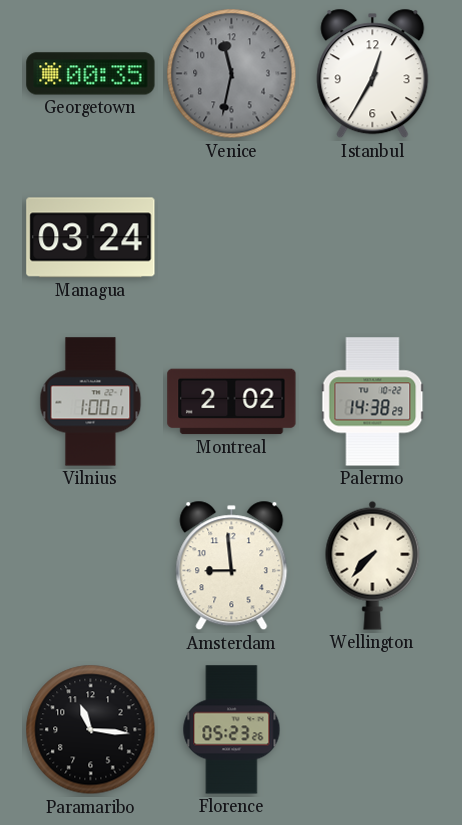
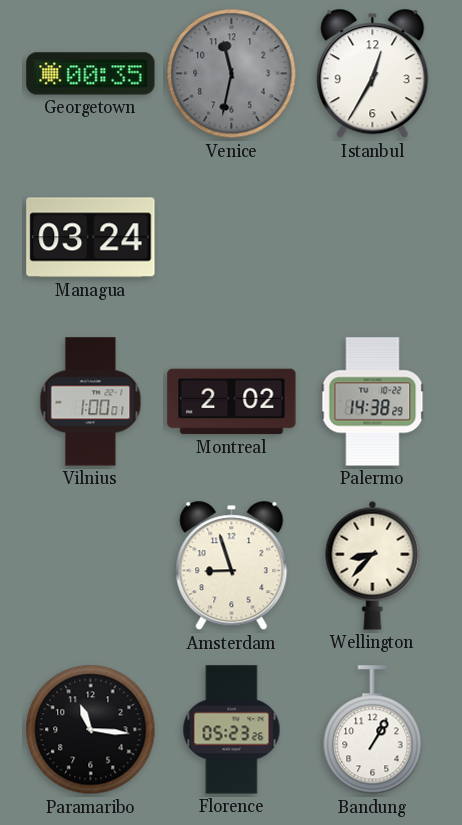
Amsterdam: 8:59 -> 8:57
Wellington: 7:37 -> 8:37
Bandung: none -> 1:05
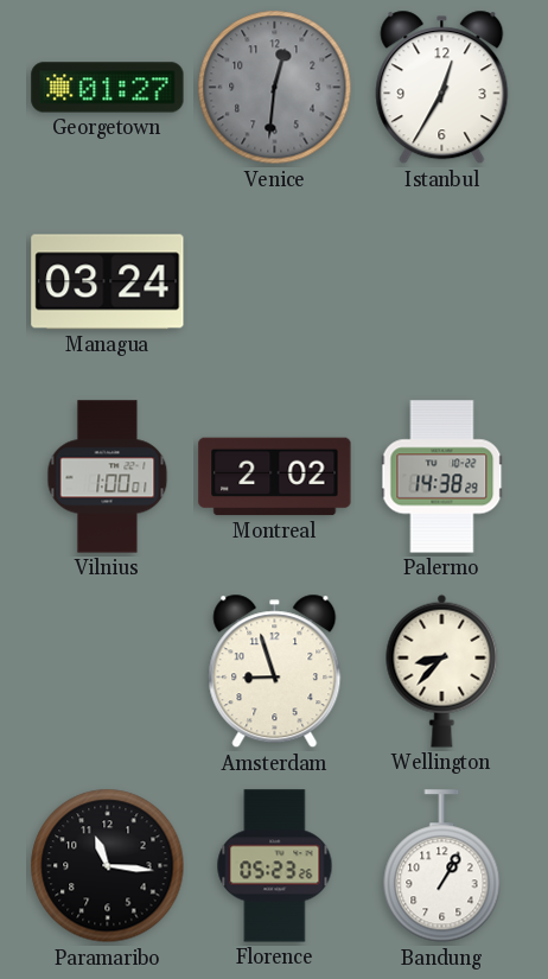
Georgetown: 00:35 -> 01:27
Venice: 11:32 -> 12:31
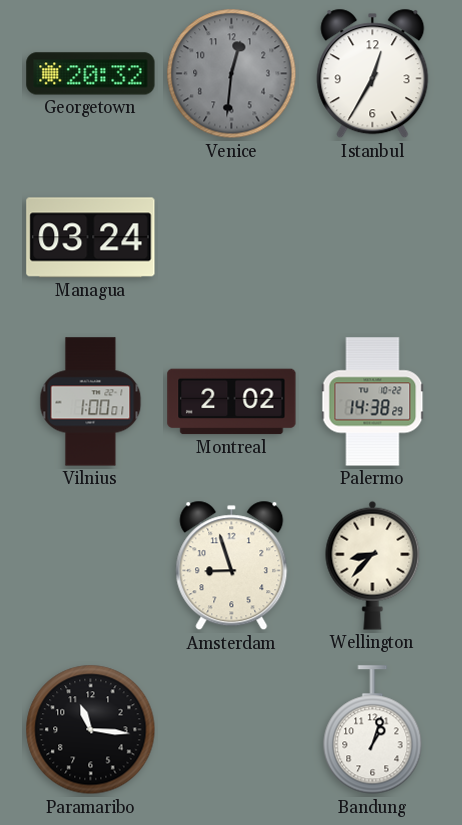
Georgetown: 01:27 -> 20:32
Florence: 05:23 -> none
Bandung: 1:05 -> 1:03
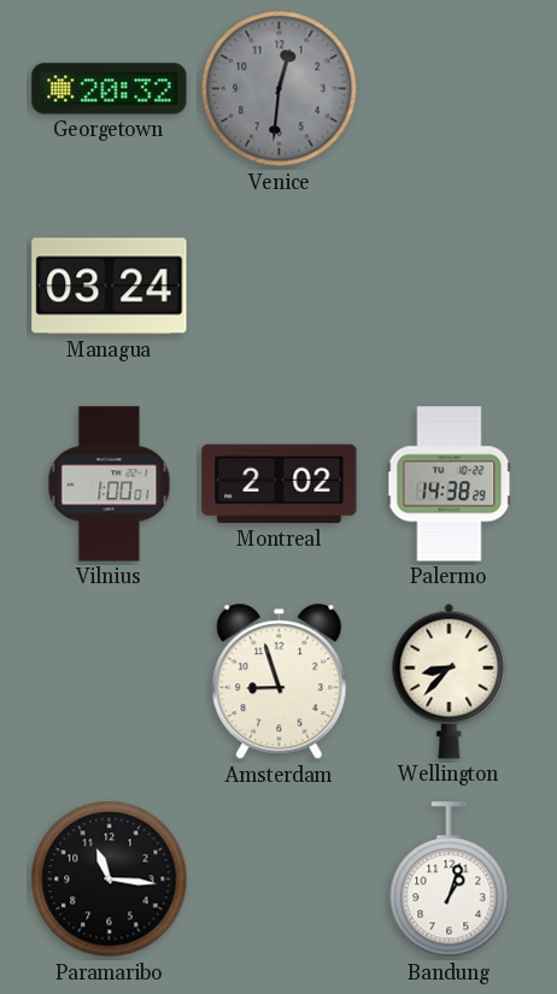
Istanbul: 12:35 -> none
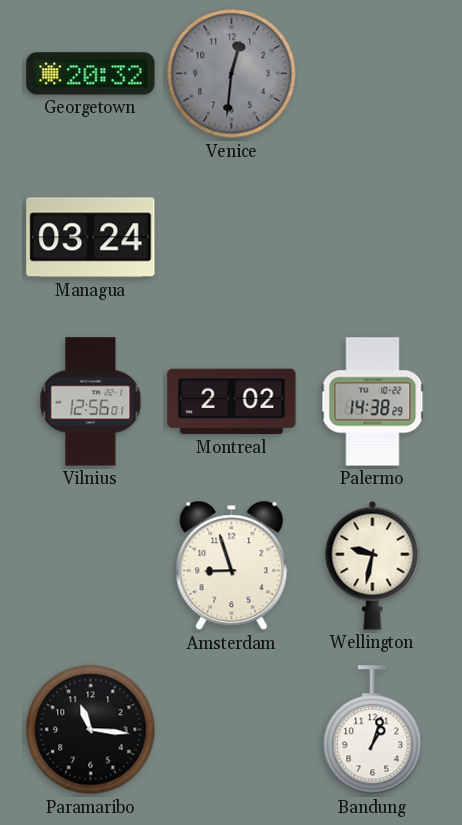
Vilnius: 1:00 -> 12:56
Wellington: 8:37 -> 9:32
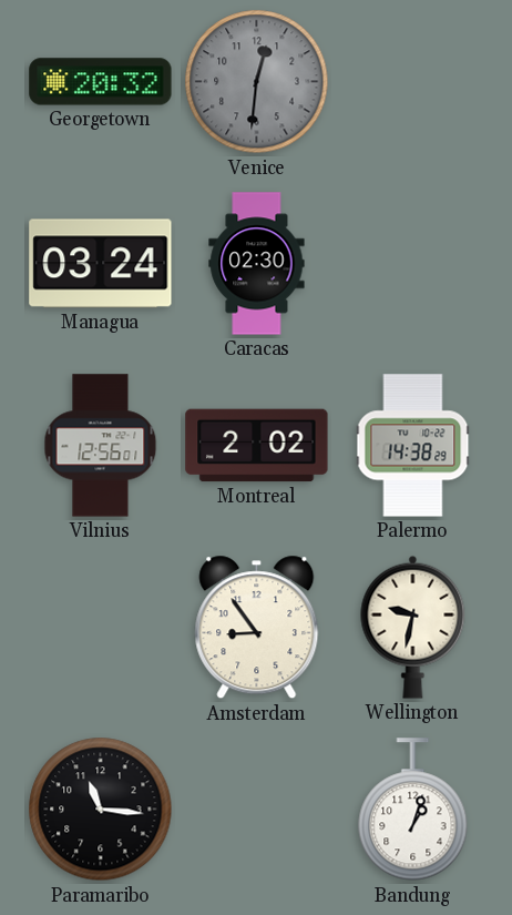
Caracas: none -> 02:30
Amsterdam: 8:57 -> 8:54
